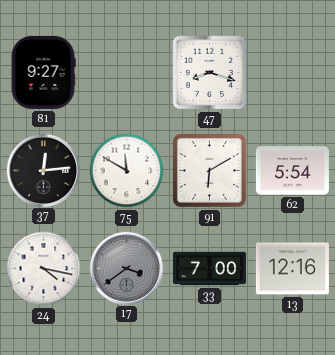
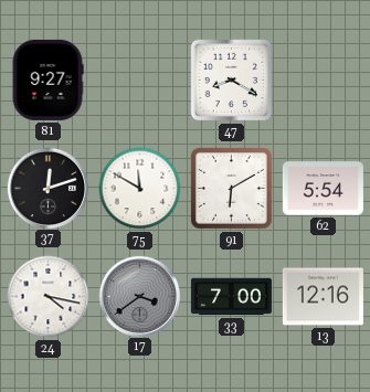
47: 8:18 -> 8:20
37: 12:14 -> 12:12
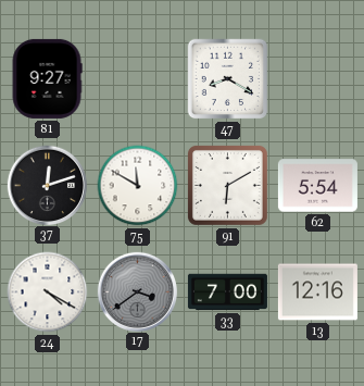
24: 4:17 -> 4:20
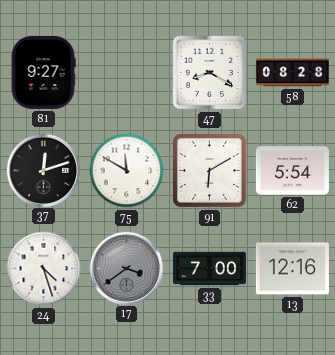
58: none -> 08:28
24: 4:20 -> 4:27
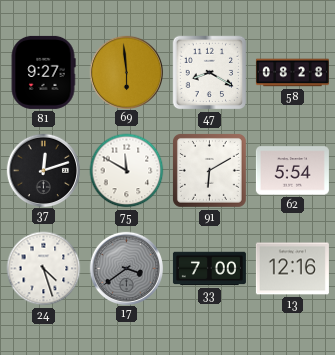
69: none -> 5:59
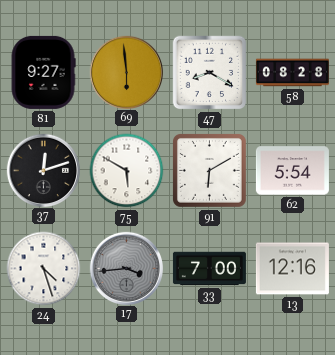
75: 11:50 -> 5:50
17: 3:39 -> 3:44
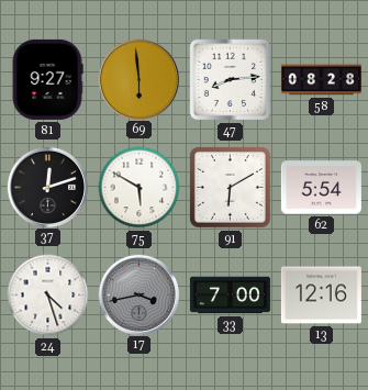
47: 8:20 -> 8:14
17: 3:44 -> 3:43
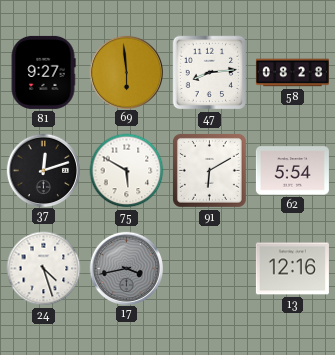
33: 7:00 -> none
